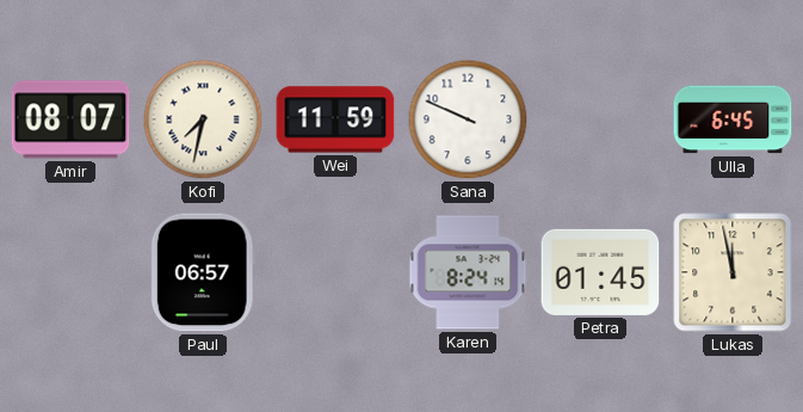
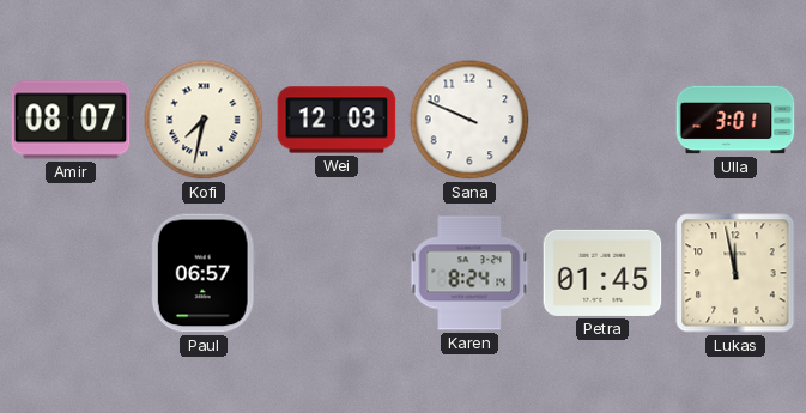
Wei: 11:59 -> 12:03
Ulla: 6:45 -> 3:01
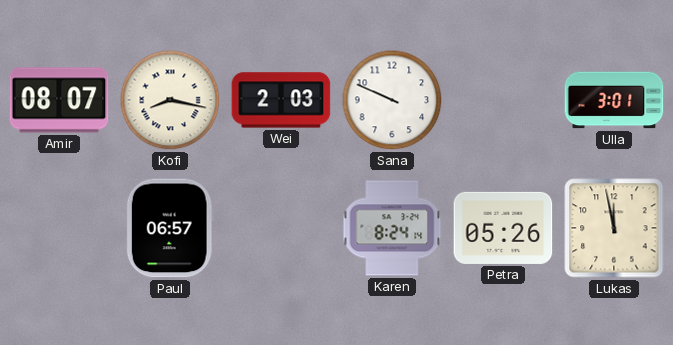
Kofi: 7:32 -> 8:17
Wei: 12:03 -> 2:03
Petra: 01:45 -> 05:26
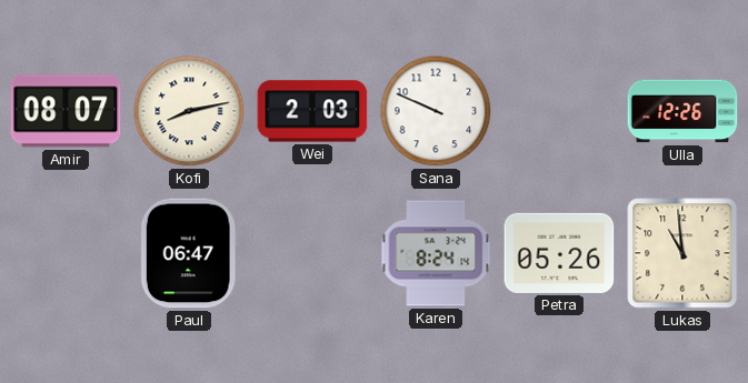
Kofi: 8:17 -> 8:13
Ulla: 3:01 -> 12:26
Paul: 06:57 -> 06:47
Lukas: 11:58 -> 10:59
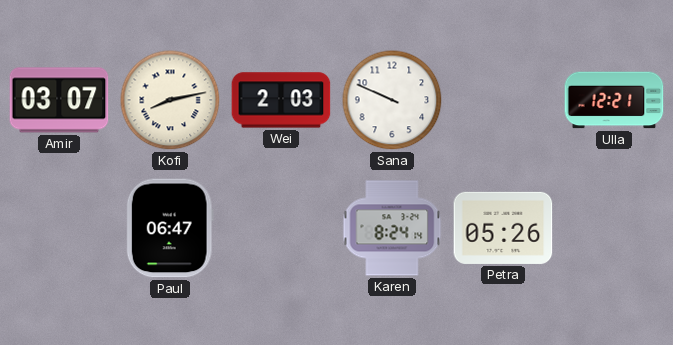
Amir: 08:07 -> 03:07
Ulla: 12:26 -> 12:21
Lukas: 10:59 -> none
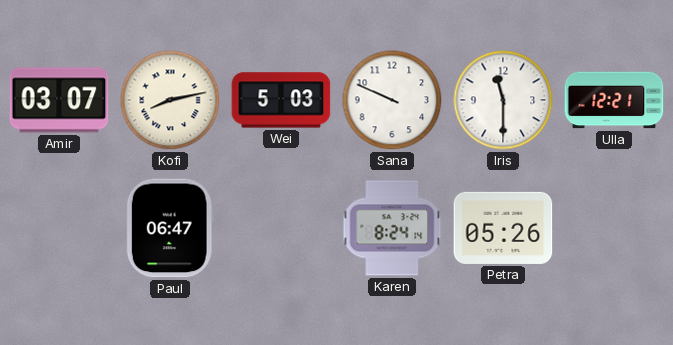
Wei: 2:03 -> 5:03
Iris: none -> 11:30
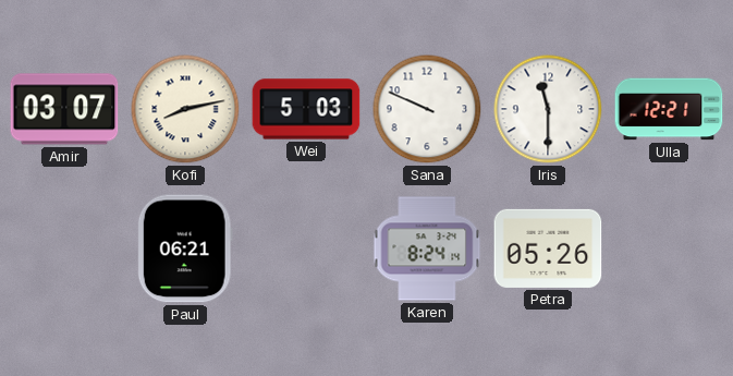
Paul: 06:47 -> 06:21
